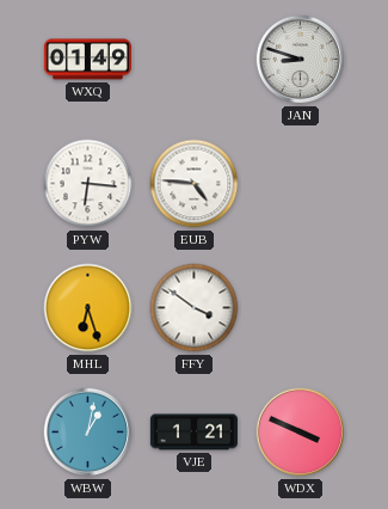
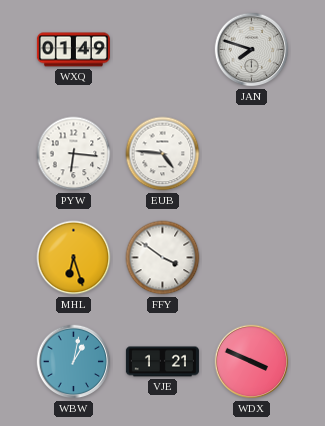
JAN: 8:48 -> 7:48
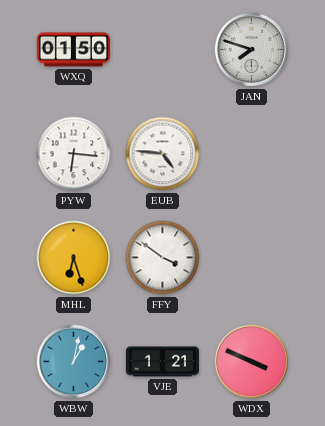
WXQ: 01:49 -> 01:50
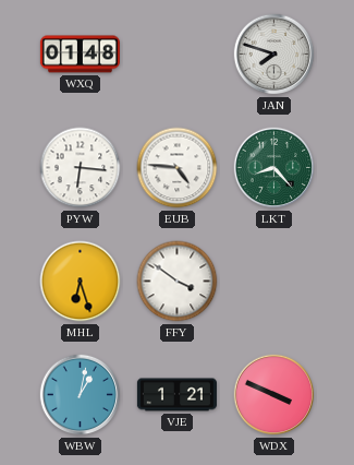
WXQ: 01:50 -> 01:48
LKT: none -> 8:23
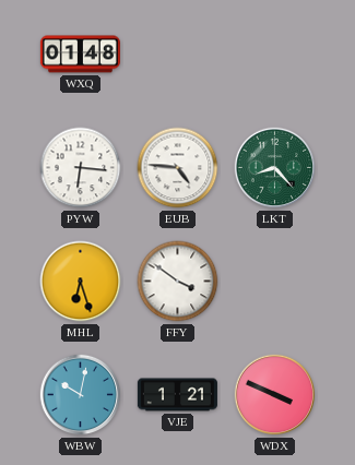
JAN: 7:48 -> none
WBW: 1:02 -> 10:02
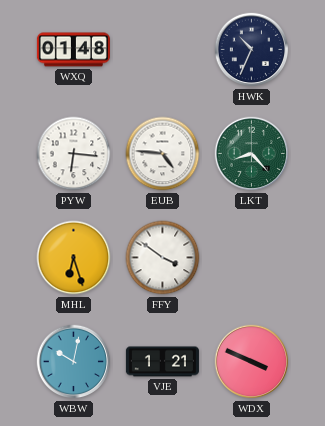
HWK: none -> 10:34
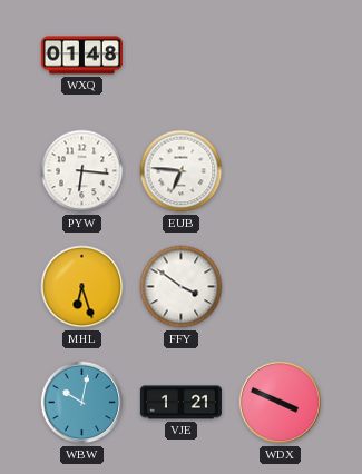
HWK: 10:34 -> none
EUB: 4:46 -> 6:46
LKT: 8:23 -> none
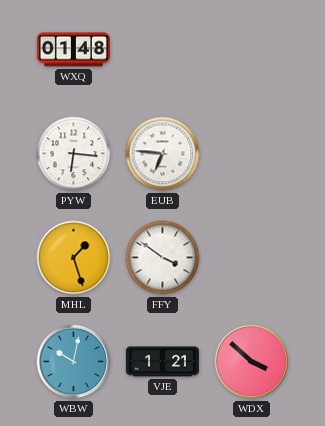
MHL: 6:27 -> 1:27
WDX: 3:49 -> 3:52
